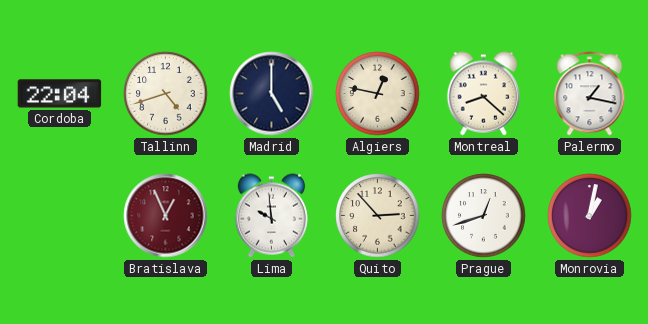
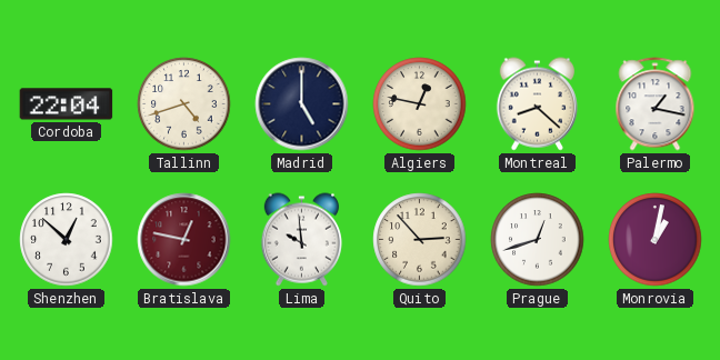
Shenzhen: none -> 12:52
Bratislava: 12:56 -> 12:47
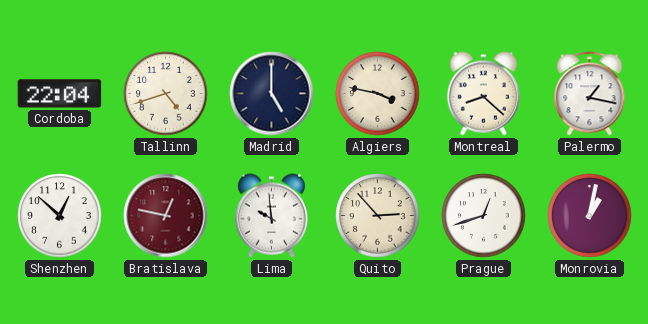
Algiers: 12:47 -> 3:47
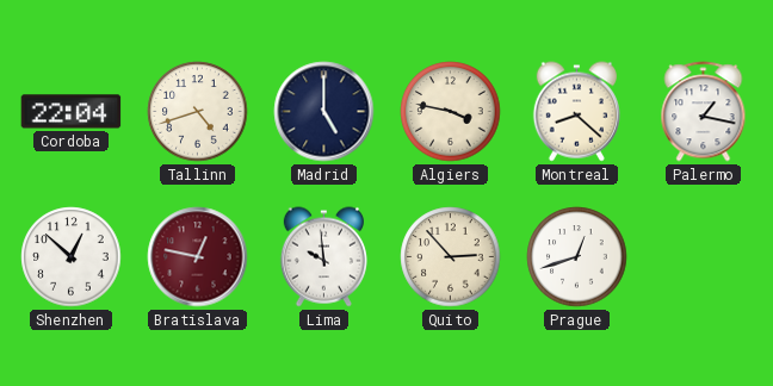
Monrovia: 1:02 -> none
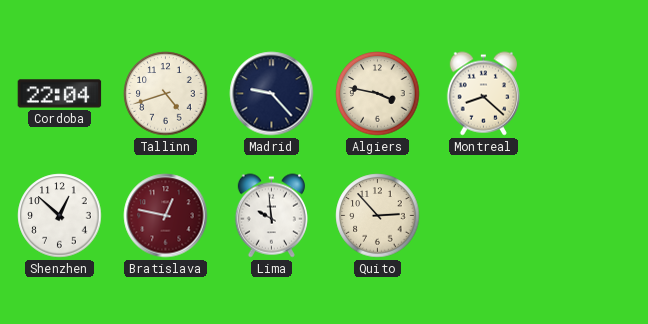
Madrid: 5:00 -> 9:23
Palermo: 1:17 -> none
Prague: 12:42 -> none
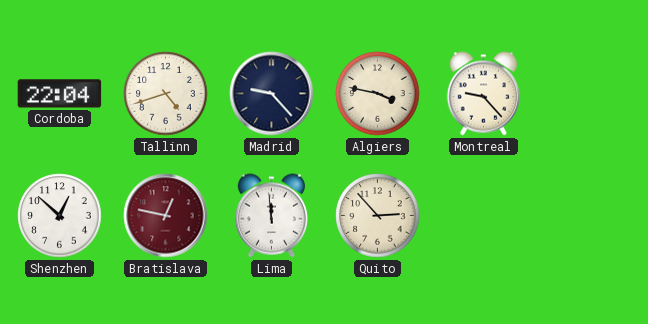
Montreal: 8:22 -> 9:23
Lima: 9:59 -> 11:59
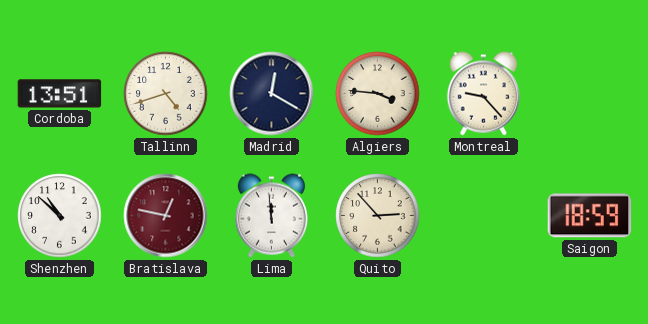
Cordoba: 22:04 -> 13:51
Madrid: 9:23 -> 12:20
Algiers: 3:47 -> 3:46
Shenzhen: 12:52 -> 10:52
Saigon: none -> 18:59
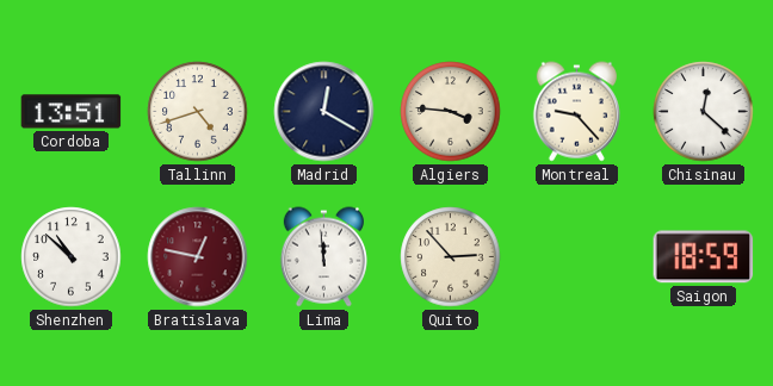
Chisinau: none -> 12:22
